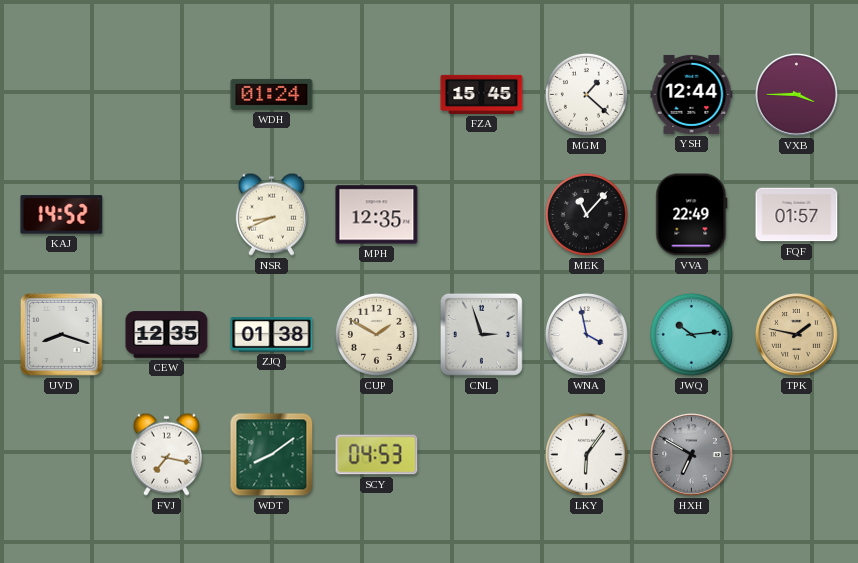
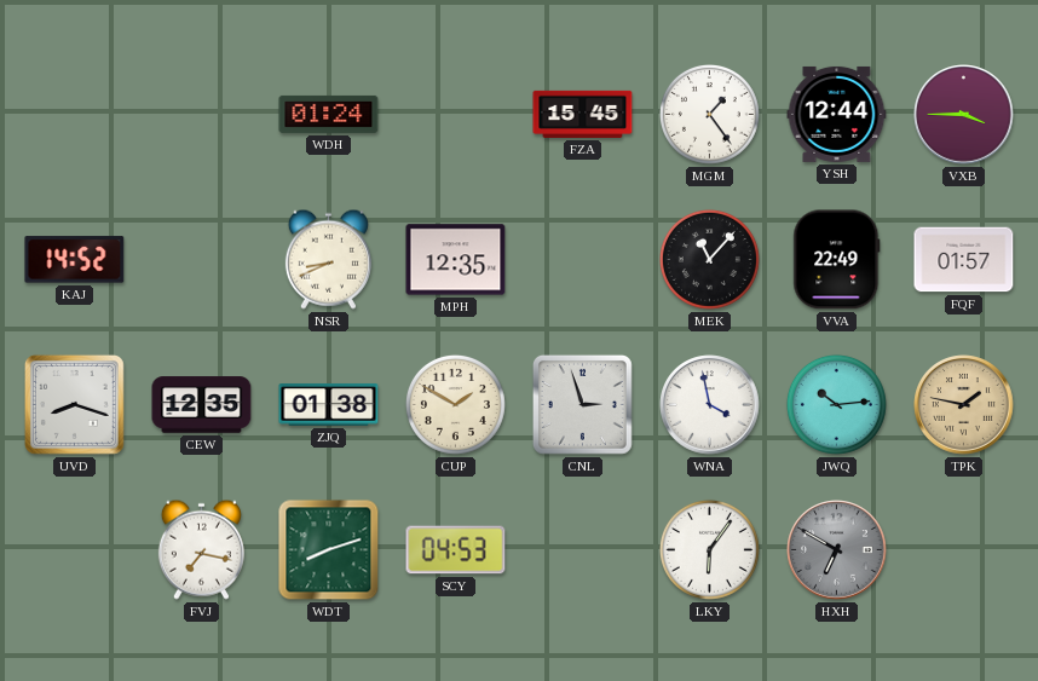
MGM: 1:22 -> 1:24
WDT: 8:09 -> 8:12
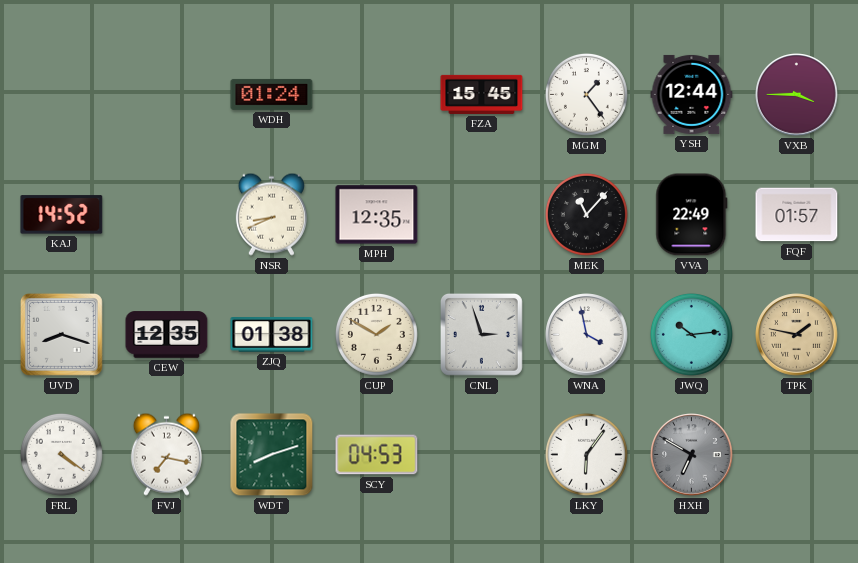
FRL: none -> 4:21
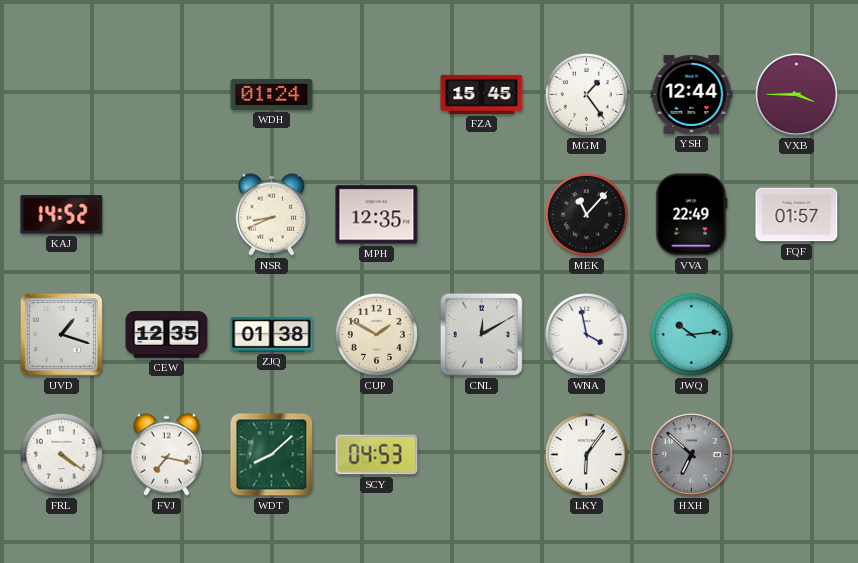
UVD: 8:18 -> 1:18
CNL: 2:57 -> 12:10
TPK: 1:47 -> none
WDT: 8:12 -> 8:08
HXH: 6:50 -> 6:52
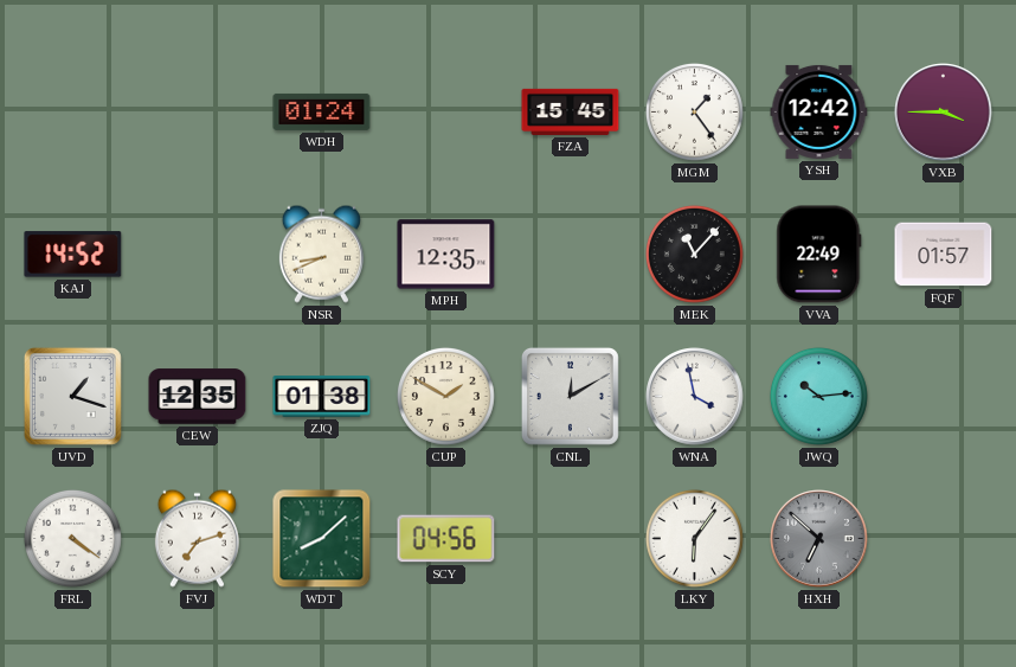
YSH: 12:44 -> 12:42
FVJ: 7:17 -> 7:12
SCY: 04:53 -> 04:56
